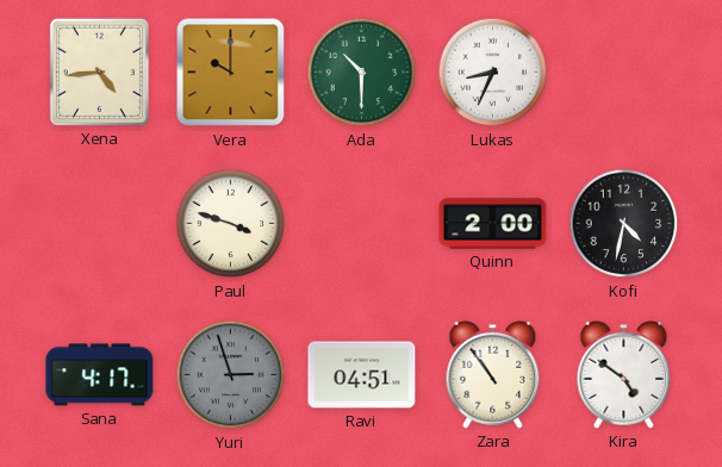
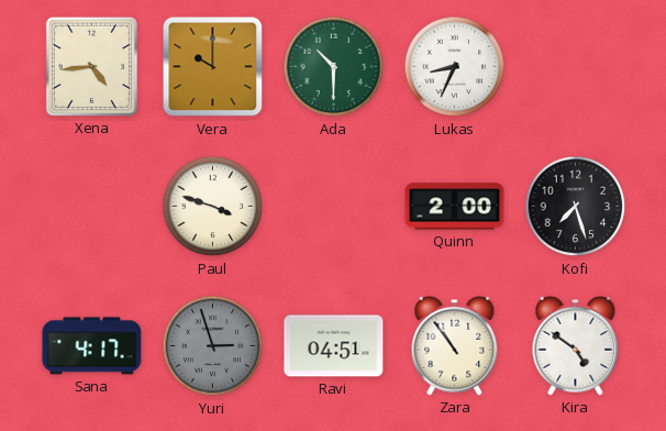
Kofi: 4:32 -> 7:27
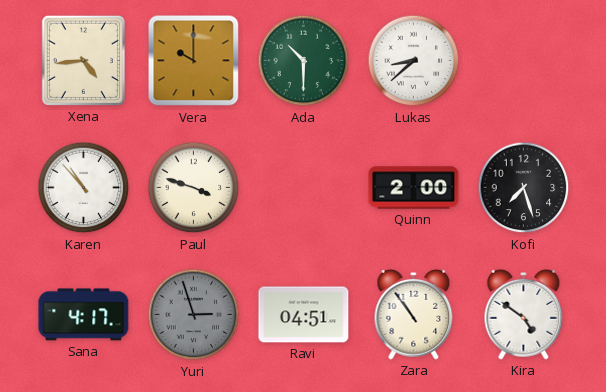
Lukas: 8:34 -> 8:38
Karen: none -> 10:53
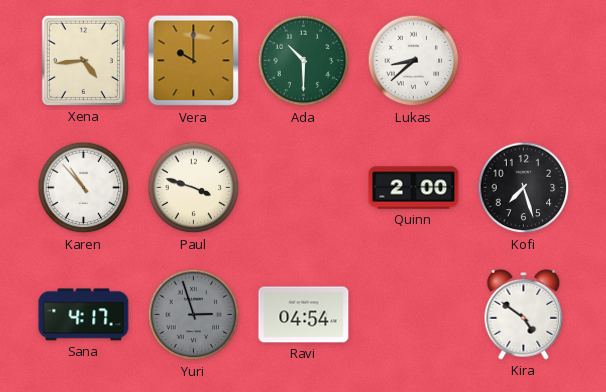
Ravi: 04:51 -> 04:54
Zara: 10:54 -> none
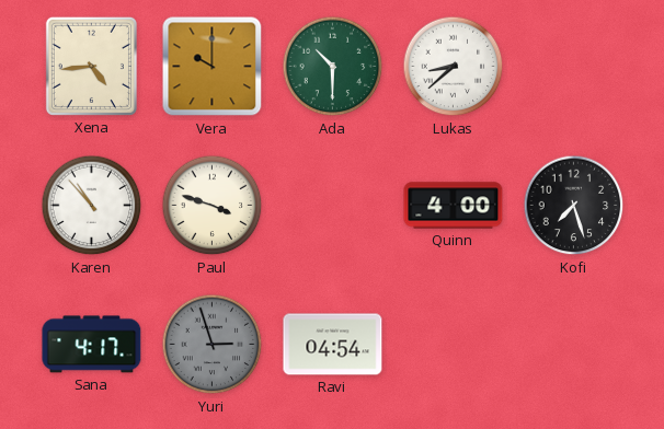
Quinn: 2:00 -> 4:00
Kira: 4:51 -> none
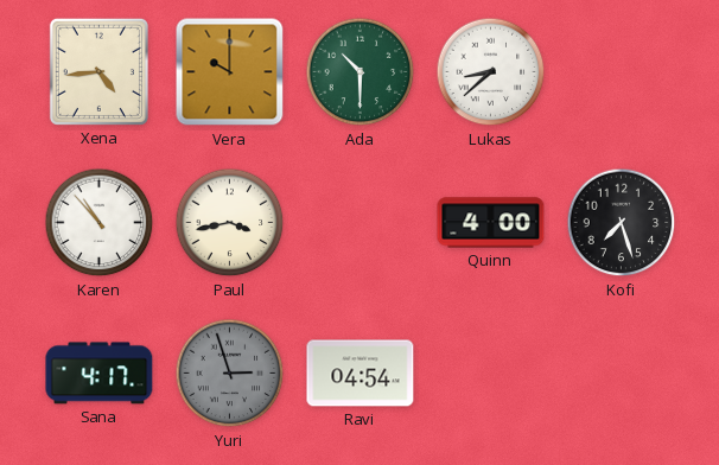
Paul: 3:48 -> 3:43
